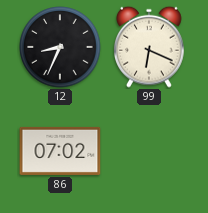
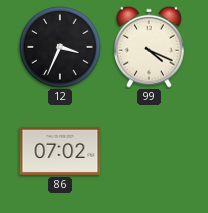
12: 8:34 -> 3:34
99: 6:19 -> 4:19
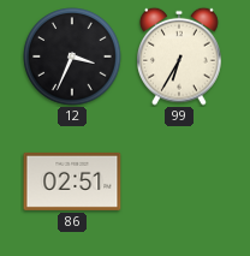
99: 4:19 -> 6:35
86: 07:02 -> 02:51
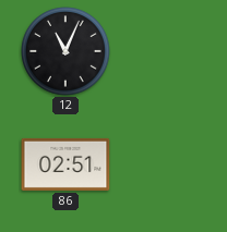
12: 3:34 -> 11:04
99: 6:35 -> none
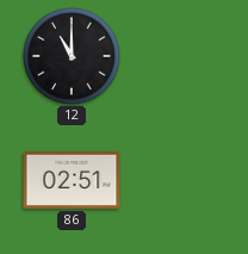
12: 11:04 -> 11:00
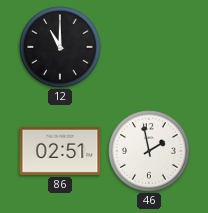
46: none -> 1:58
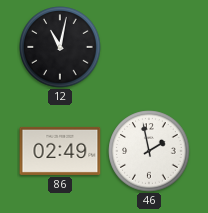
12: 11:00 -> 11:02
86: 02:51 -> 02:49
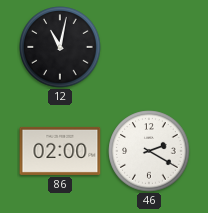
86: 02:49 -> 02:00
46: 1:58 -> 2:20
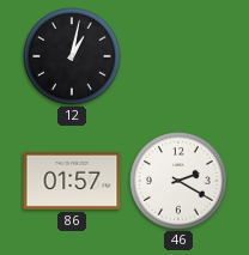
12: 11:02 -> 1:02
86: 02:00 -> 01:57
